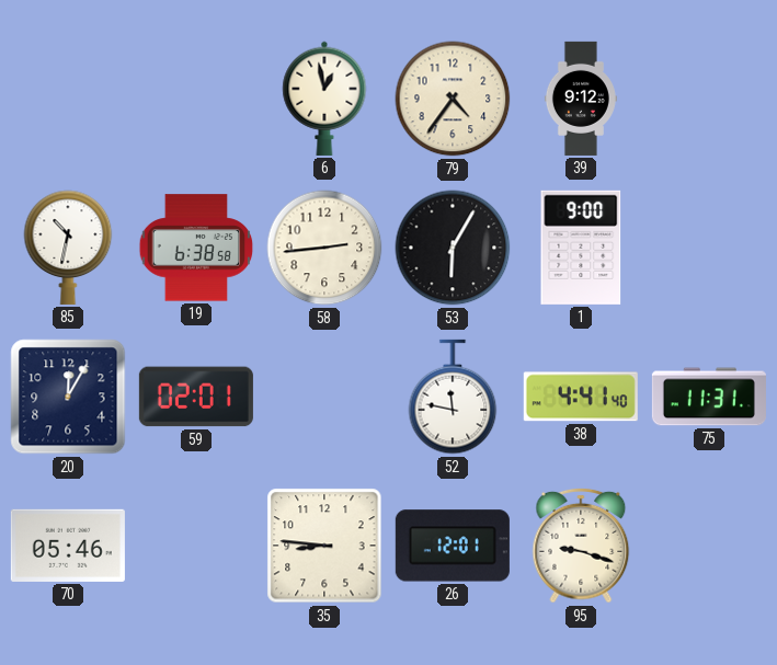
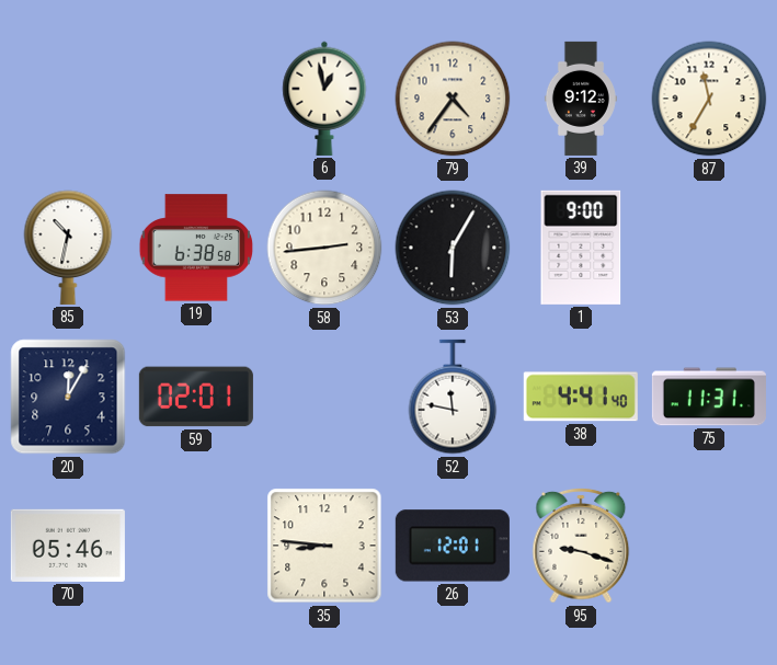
87: none -> 11:35
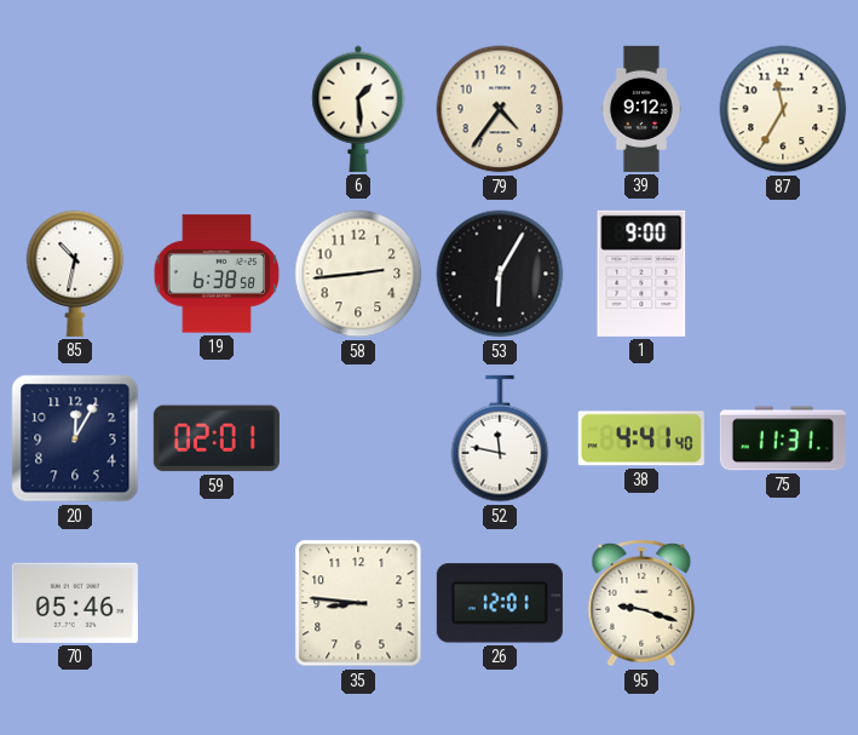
6: 12:58 -> 1:29
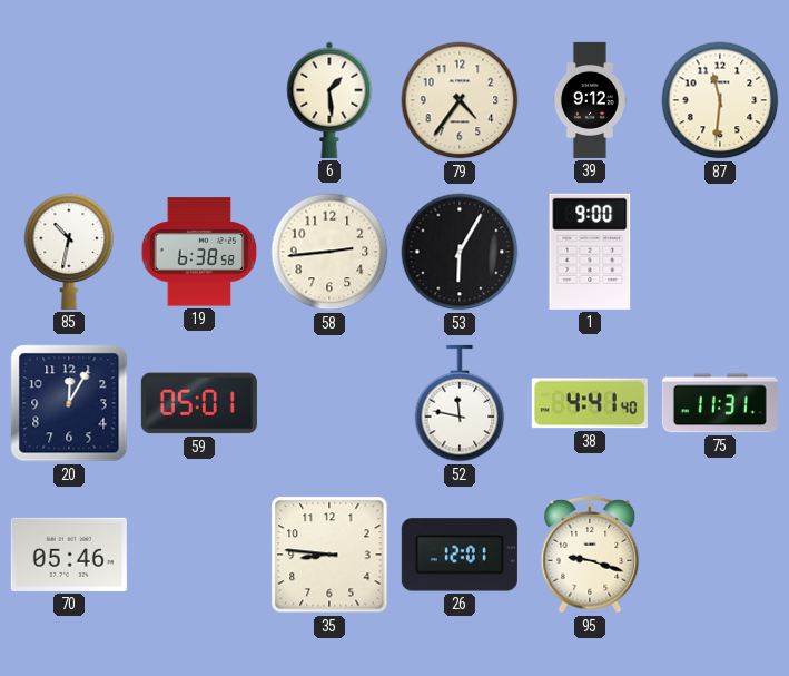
87: 11:35 -> 11:31
59: 02:01 -> 05:01
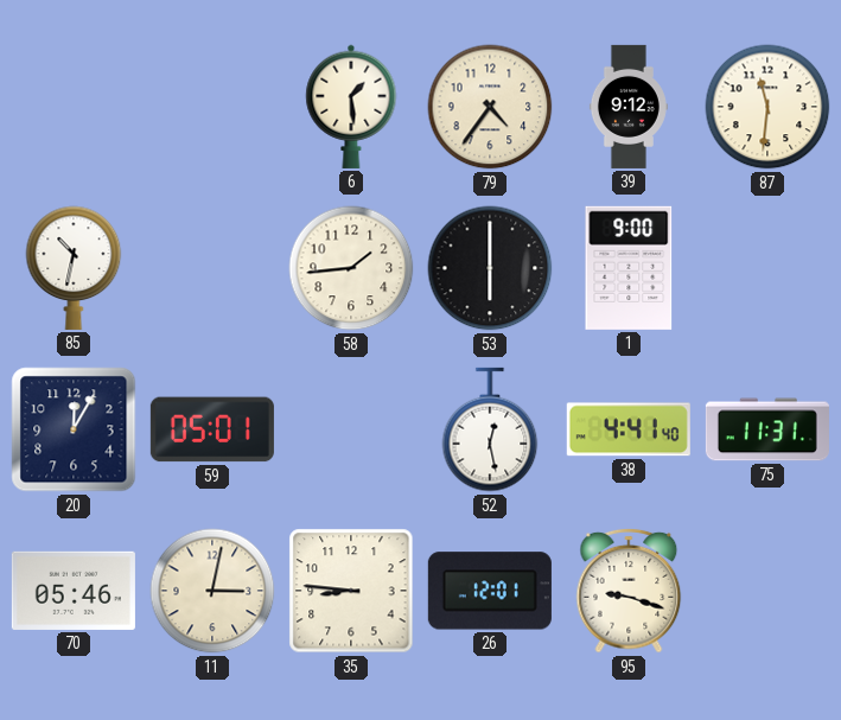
19: 6:38 -> none
58: 2:44 -> 1:44
53: 6:05 -> 6:00
52: 11:47 -> 12:28
11: none -> 3:02
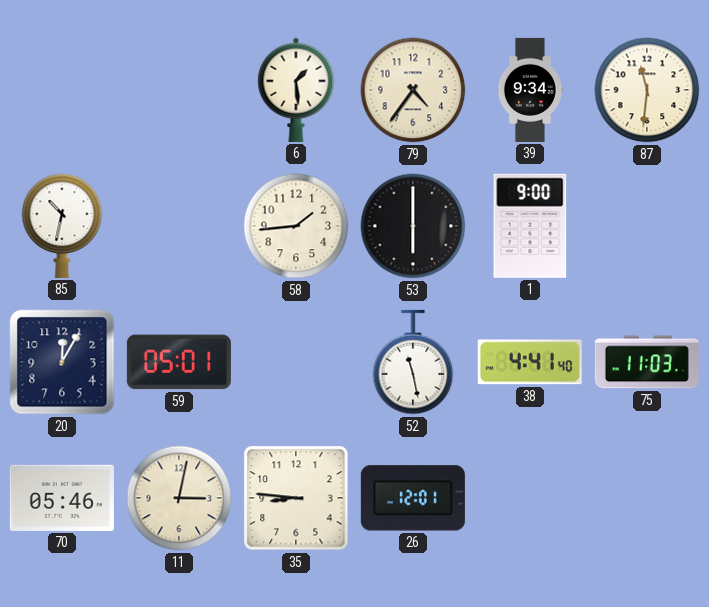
39: 9:12 -> 9:34
52: 12:28 -> 11:28
75: 11:31 -> 11:03
95: 9:18 -> none
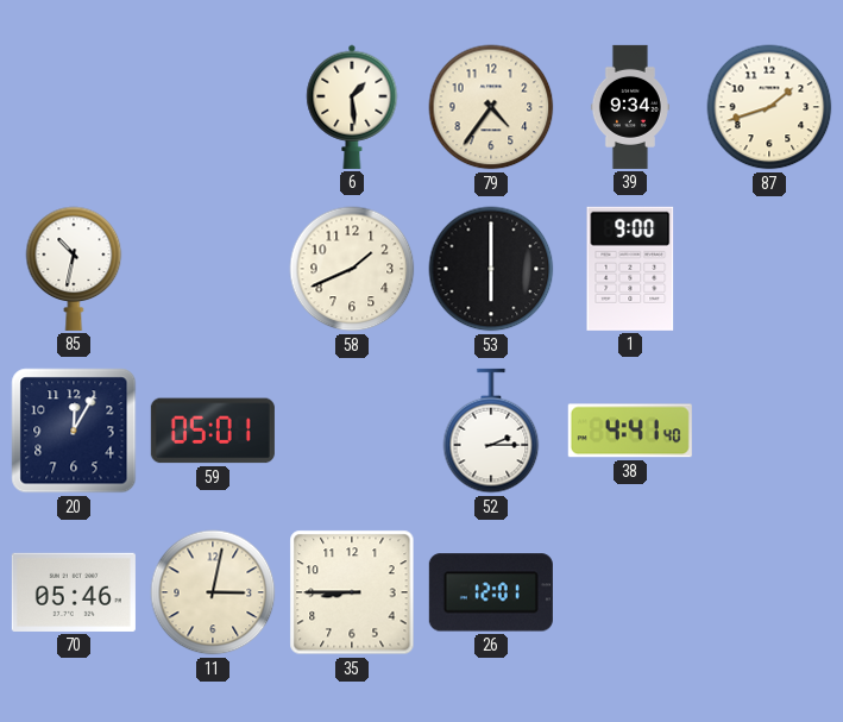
87: 11:31 -> 1:42
58: 1:44 -> 1:41
52: 11:28 -> 2:15
75: 11:03 -> none
35: 8:46 -> 8:45
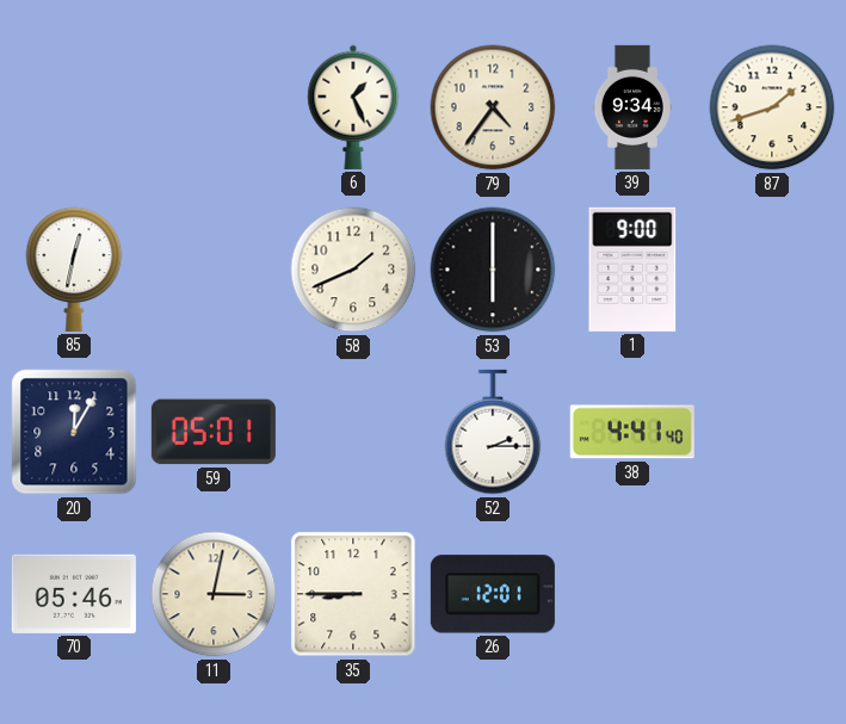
6: 1:29 -> 1:26
85: 10:32 -> 12:32
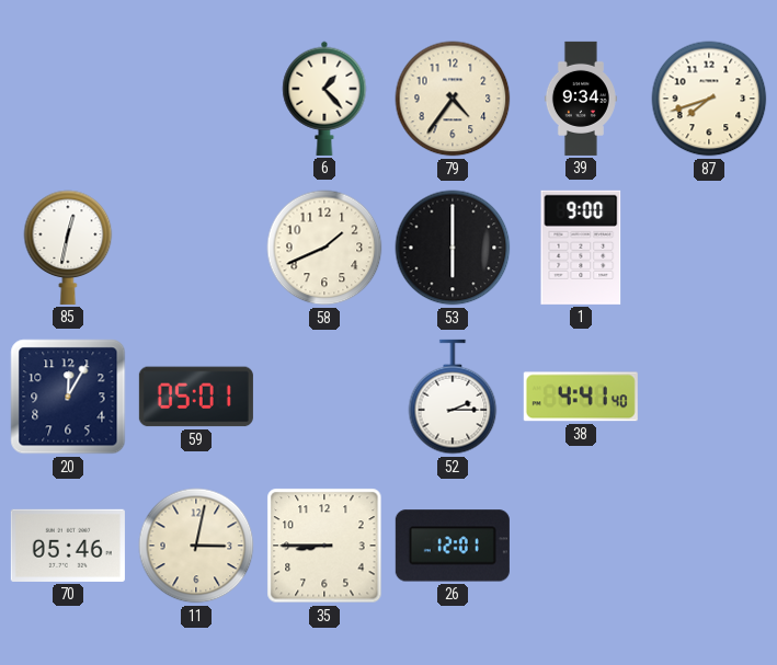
6: 1:26 -> 1:23
87: 1:42 -> 7:42
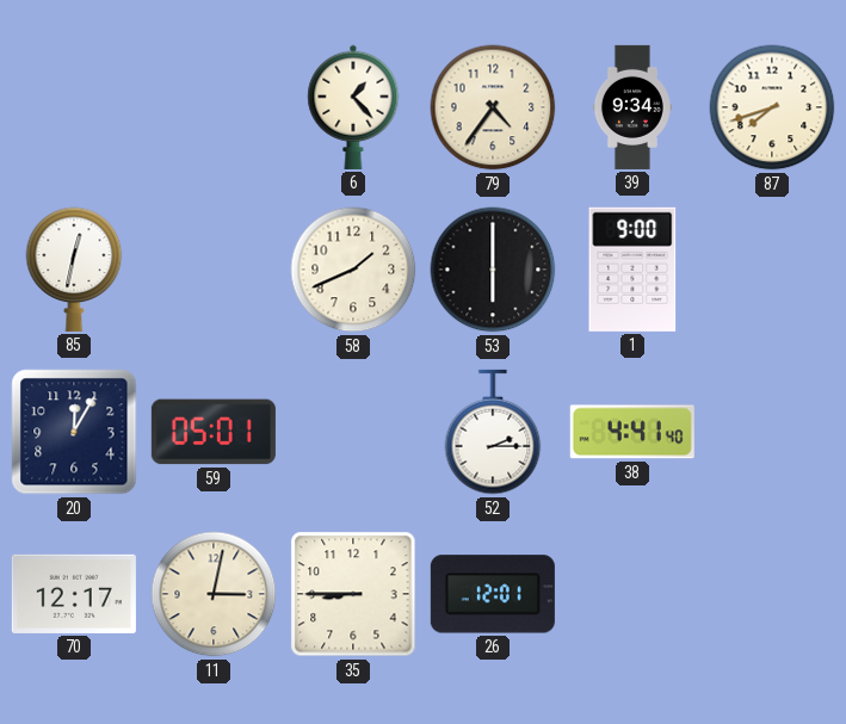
70: 05:46 -> 12:17
